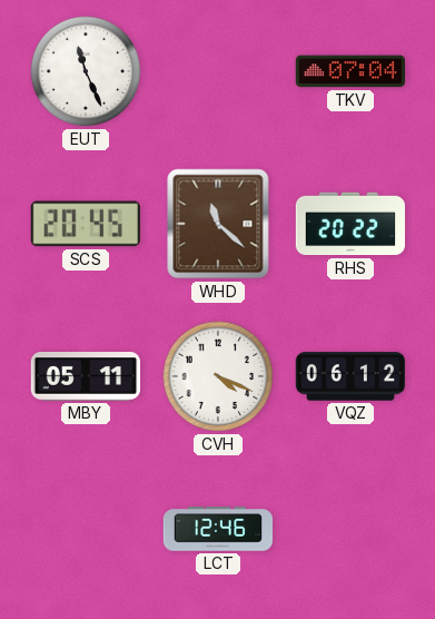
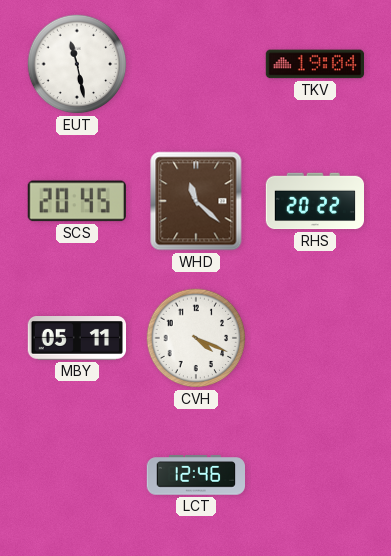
EUT: 11:26 -> 11:28
TKV: 07:04 -> 19:04
VQZ: 06:12 -> none
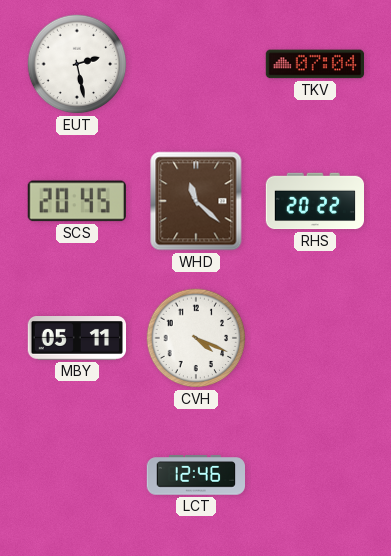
EUT: 11:28 -> 2:28
TKV: 19:04 -> 07:04
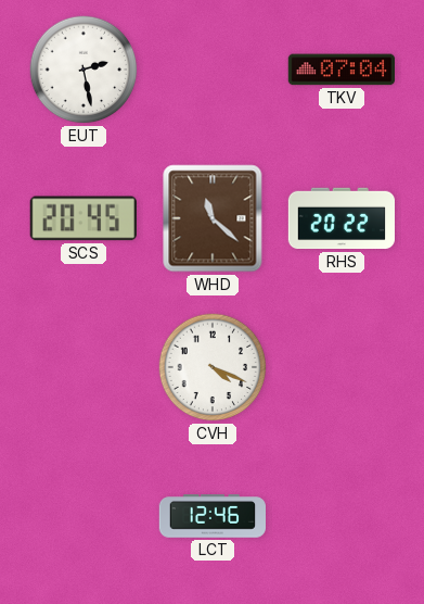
MBY: 05:11 -> none
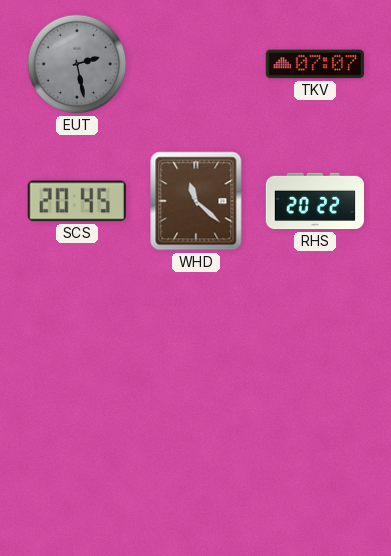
EUT dial: white -> grey
TKV: 07:04 -> 07:07
CVH: 4:19 -> none
LCT: 12:46 -> none
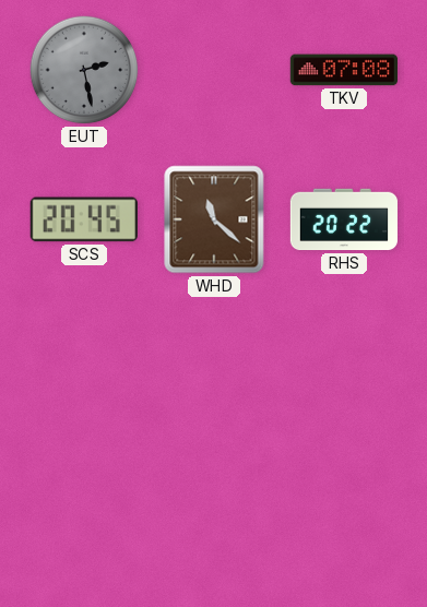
TKV: 07:07 -> 07:08
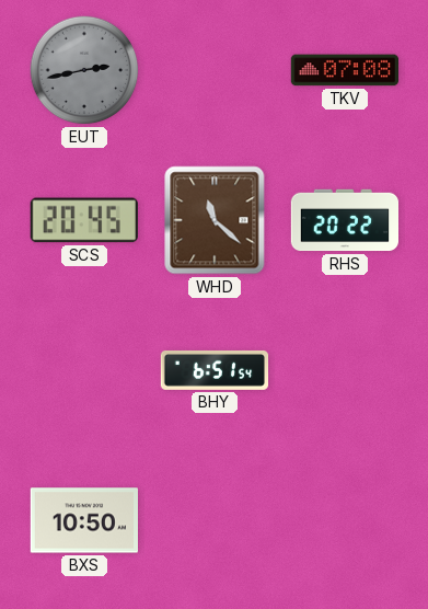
EUT: 2:28 -> 2:43
BHY: none -> 6:51
BXS: none -> 10:50
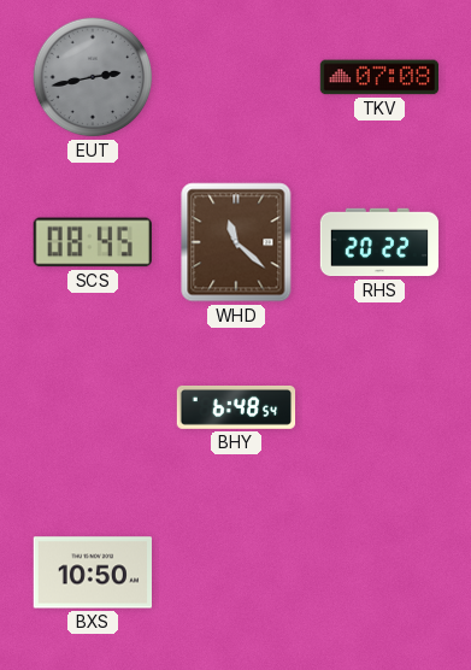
SCS: 20:45 -> 08:45
BHY: 6:51 -> 6:48
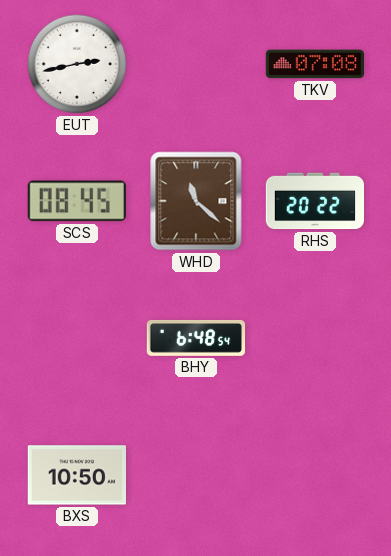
EUT dial: grey -> white
